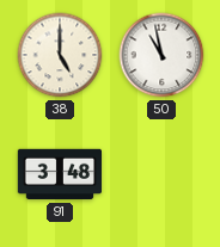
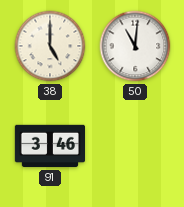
50: 10:58 -> 11:01
91: 3:48 -> 3:46
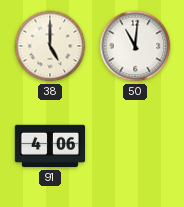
91: 3:46 -> 4:06
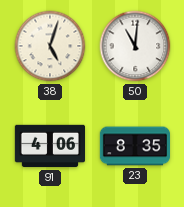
38: 5:00 -> 5:03
23: none -> 8:35
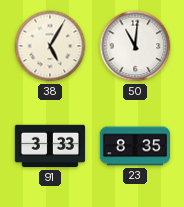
38: 5:03 -> 5:05
91: 4:06 -> 3:33
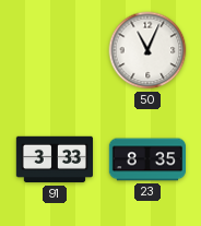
38: 5:05 -> none
50: 11:01 -> 11:04
